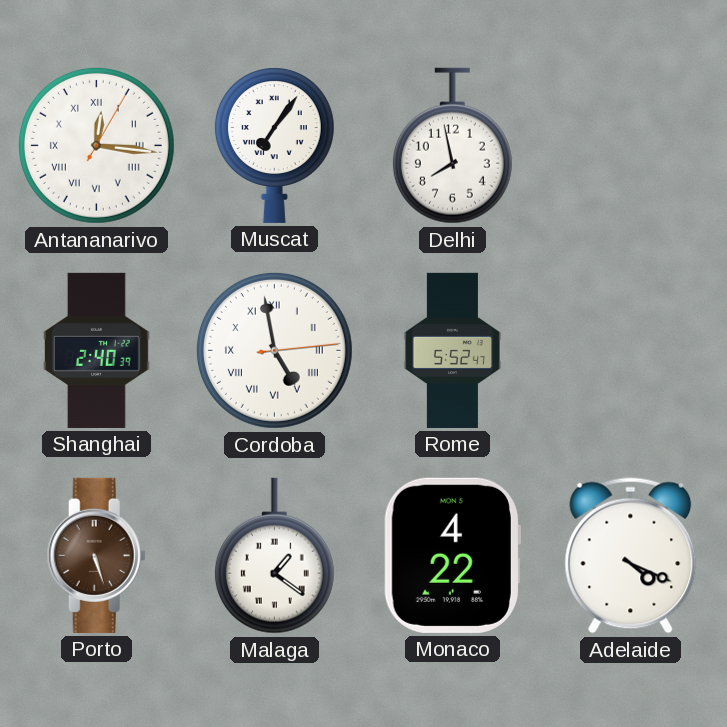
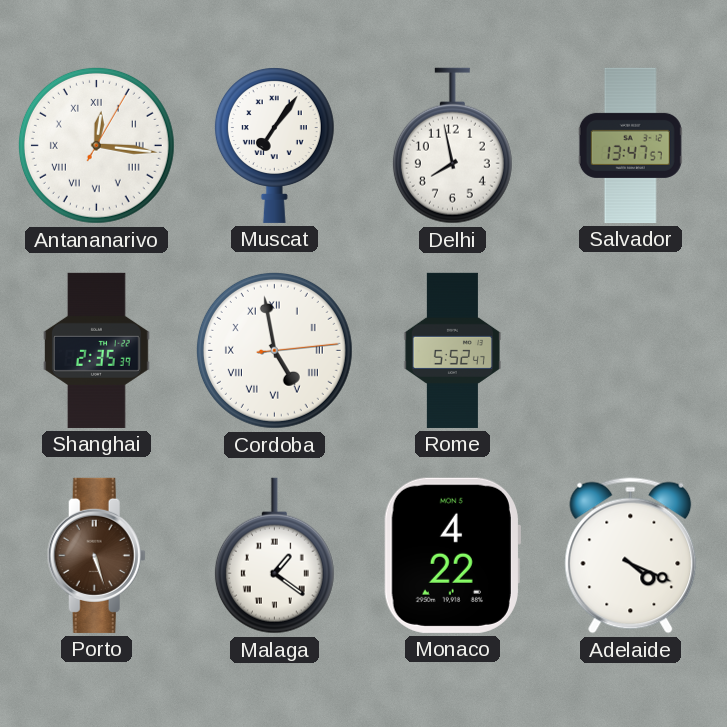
Salvador: none -> 13:47
Shanghai: 2:40 -> 2:35
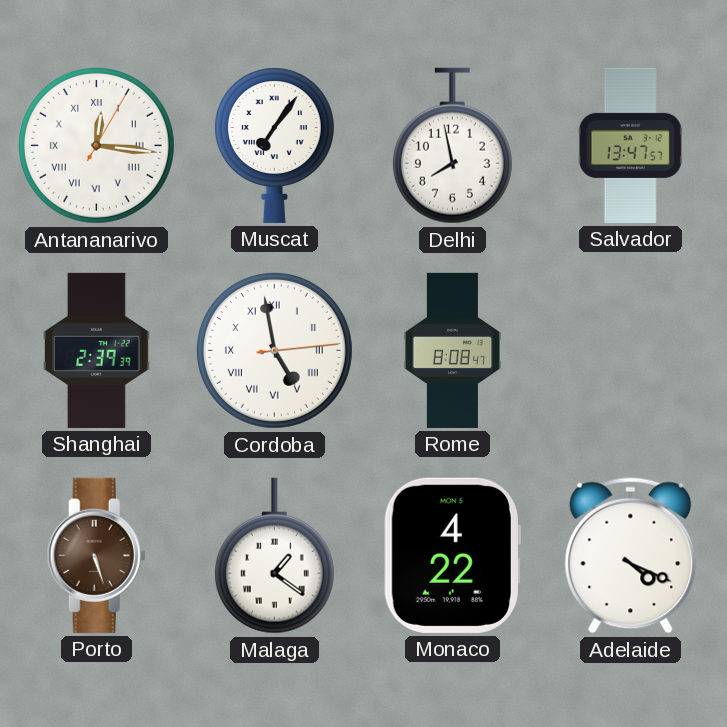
Shanghai: 2:35 -> 2:39
Rome: 5:52 -> 8:08
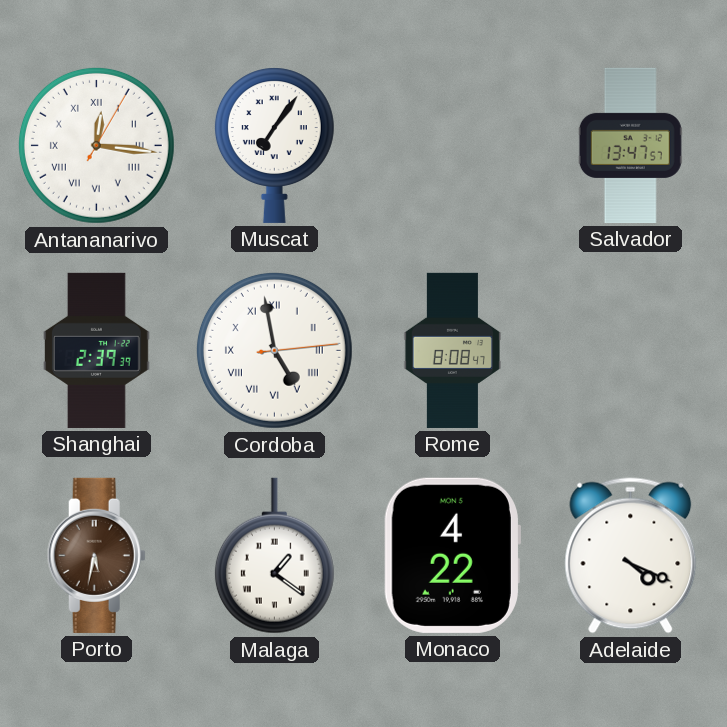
Delhi: 7:58 -> none
Porto: 5:27 -> 5:32
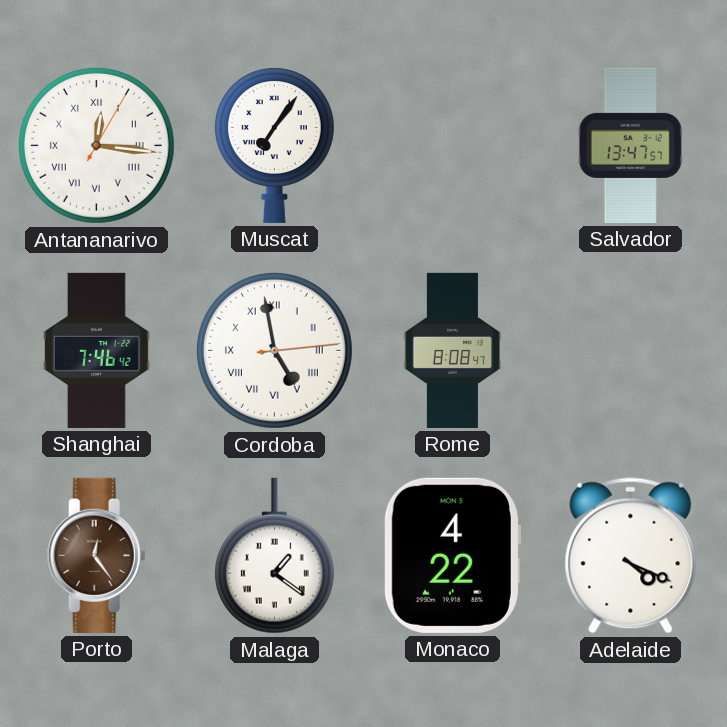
Shanghai: 2:39 -> 7:46
Porto: 5:32 -> 12:24
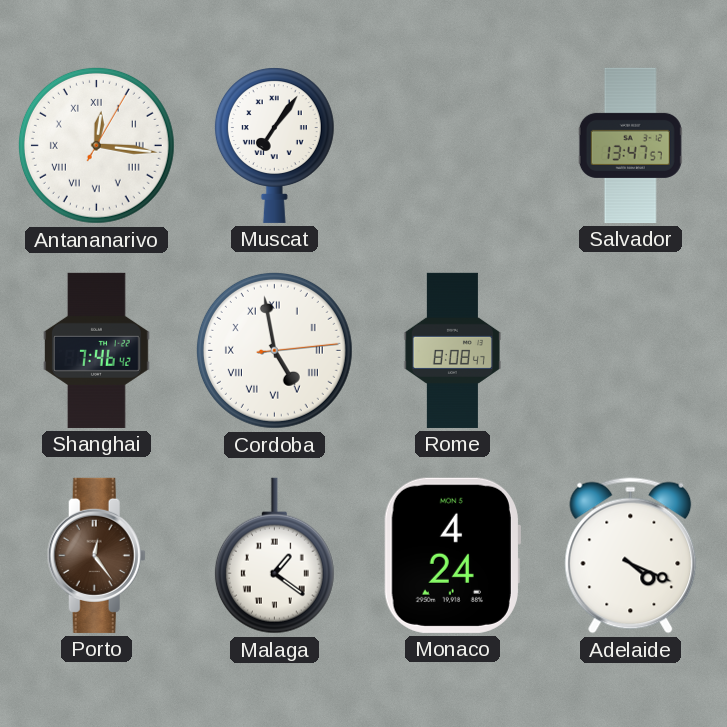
Monaco: 4:22 -> 4:24
